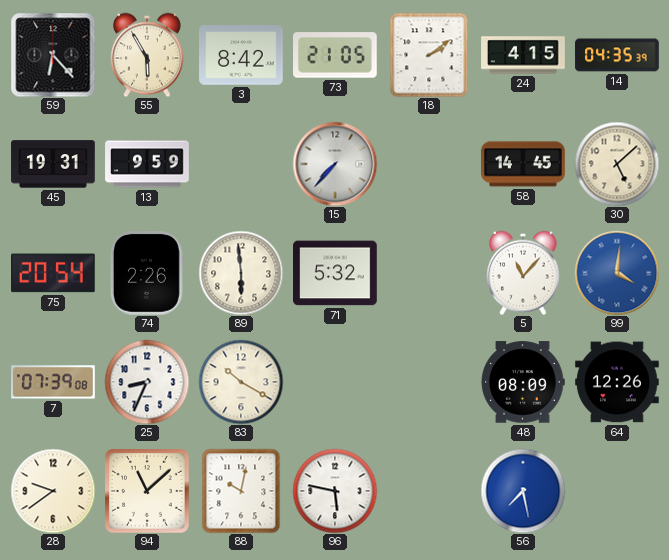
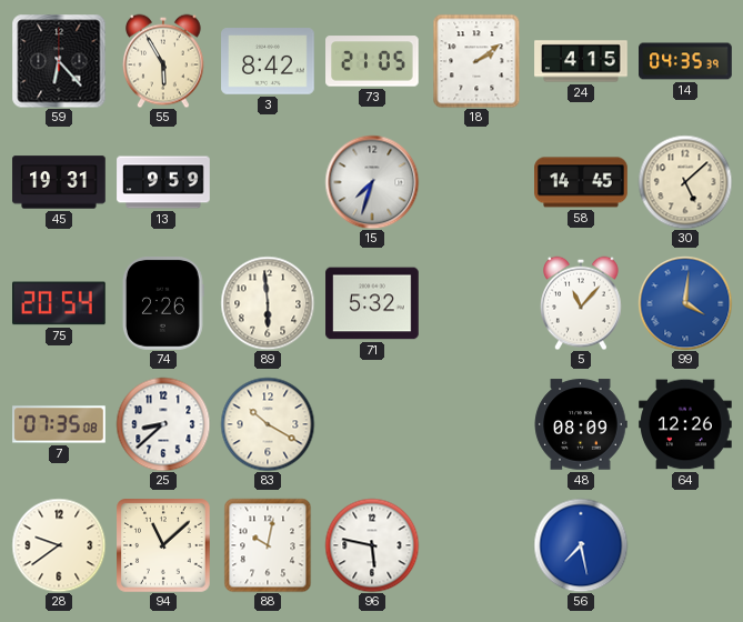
15: 7:37 -> 7:33
7: 07:39 -> 07:35
25: 8:34 -> 8:38
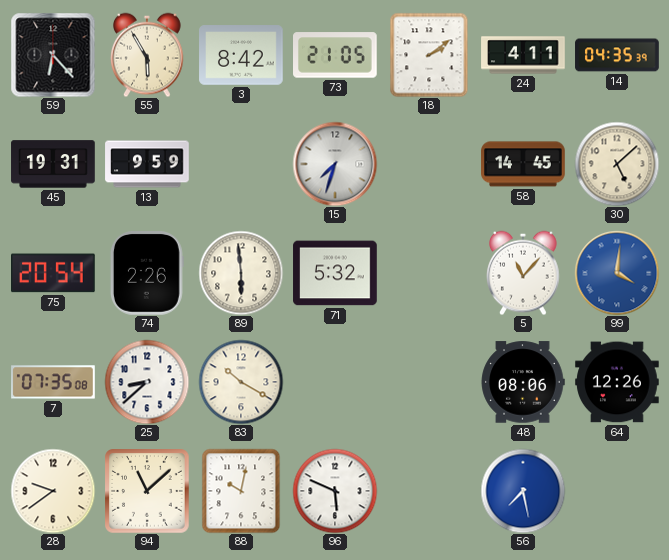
24: 4:15 -> 4:11
48: 08:09 -> 08:06
96: 5:47 -> 5:49
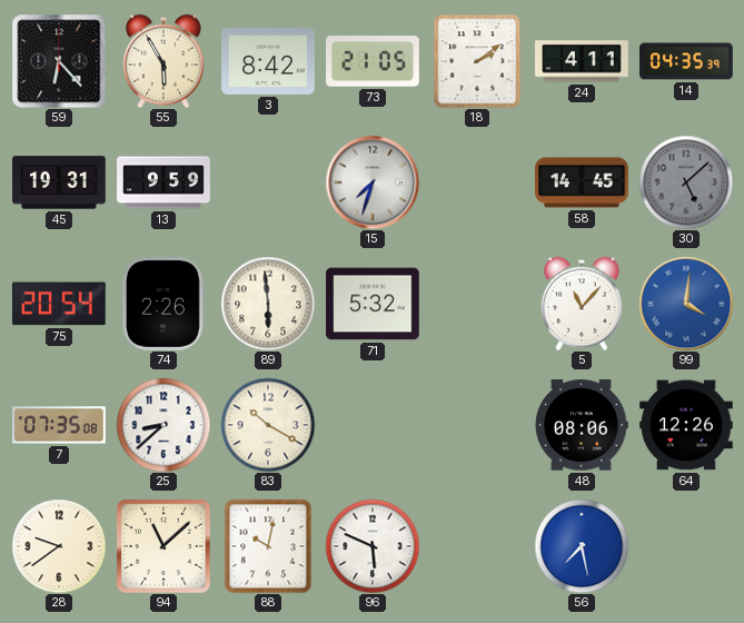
30 dial: cream -> grey
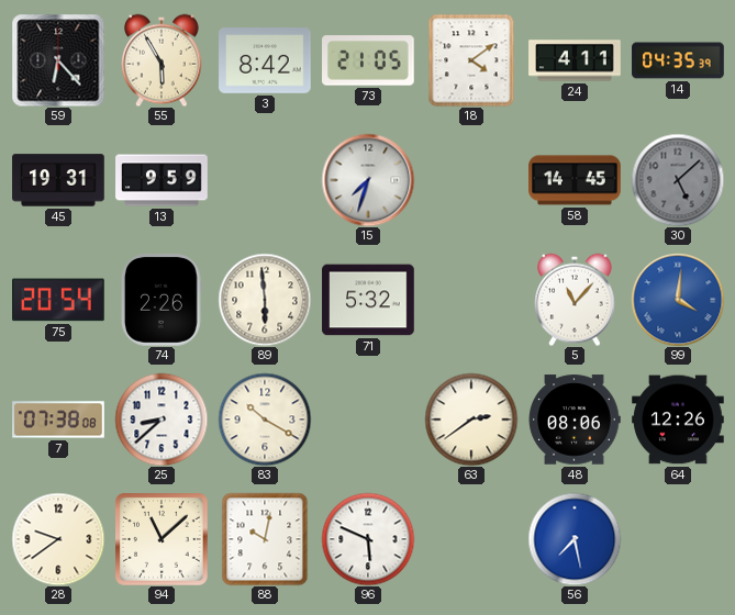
18: 2:09 -> 4:09
7: 07:35 -> 07:38
63: none -> 2:39
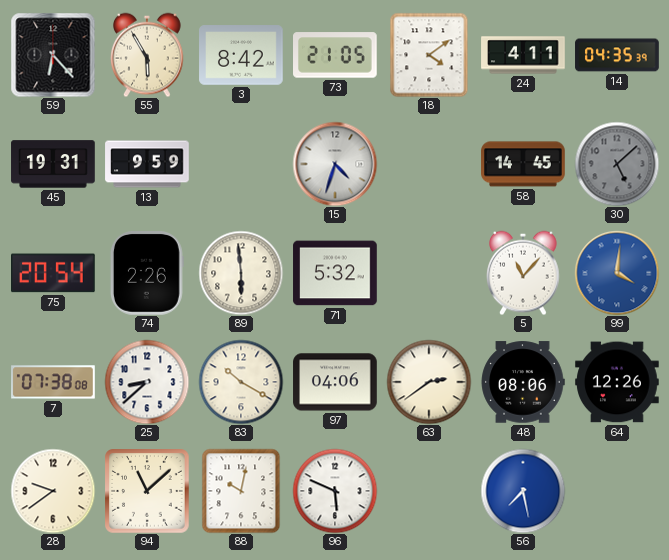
15: 7:33 -> 4:33
97: none -> 04:06
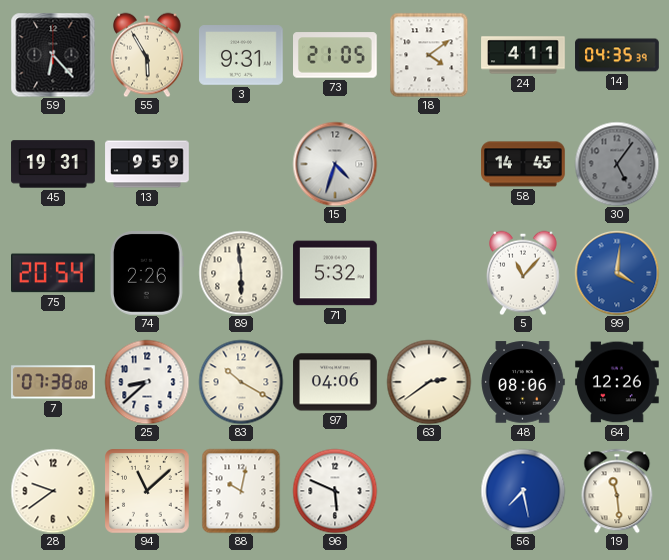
3: 8:42 -> 9:31
30: 5:08 -> 5:06
19: none -> 11:29
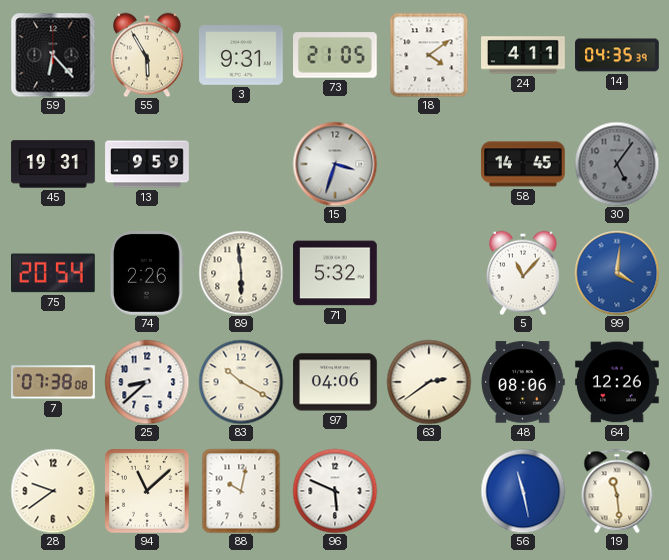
15: 4:33 -> 3:33
56: 7:28 -> 11:28
